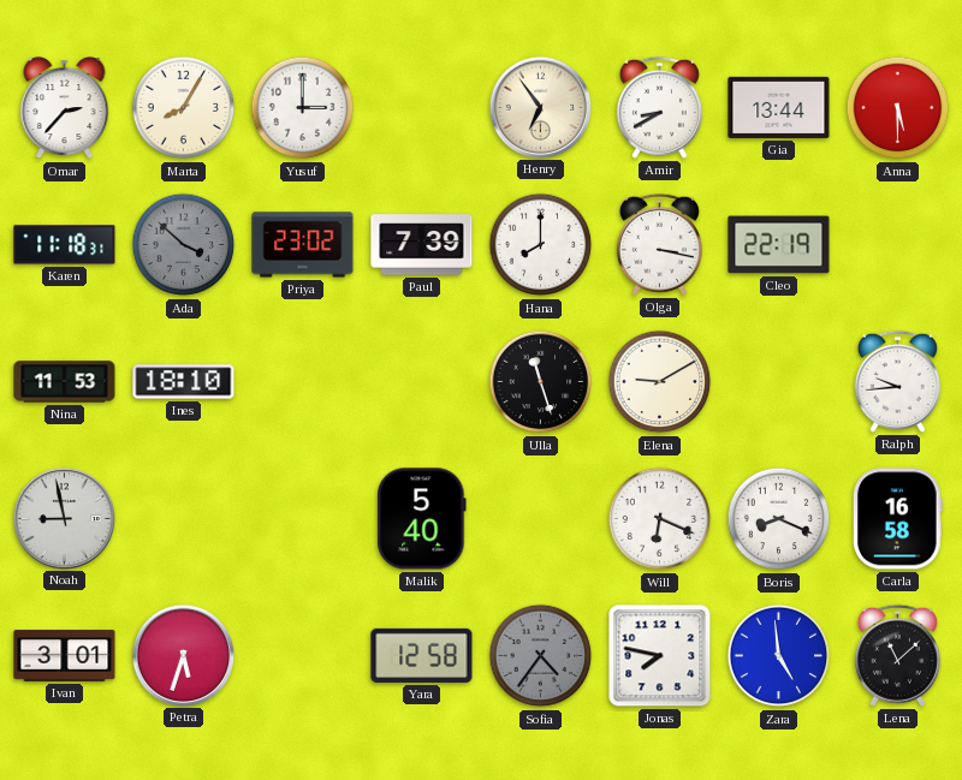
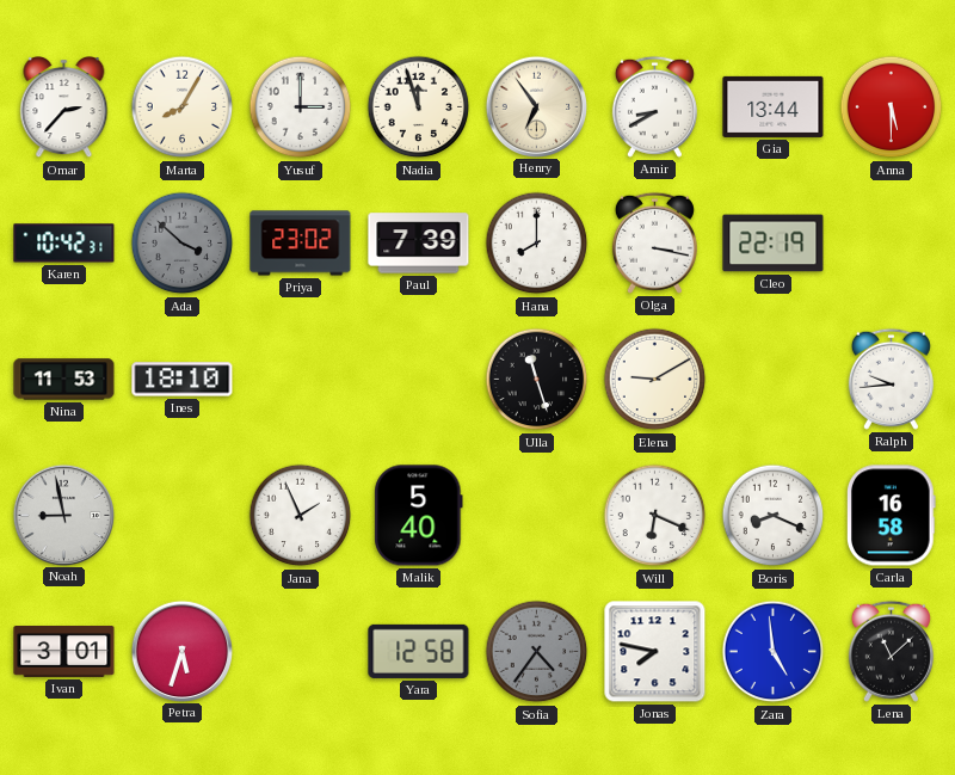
Nadia: none -> 11:57
Karen: 11:18 -> 10:42
Jana: none -> 1:56
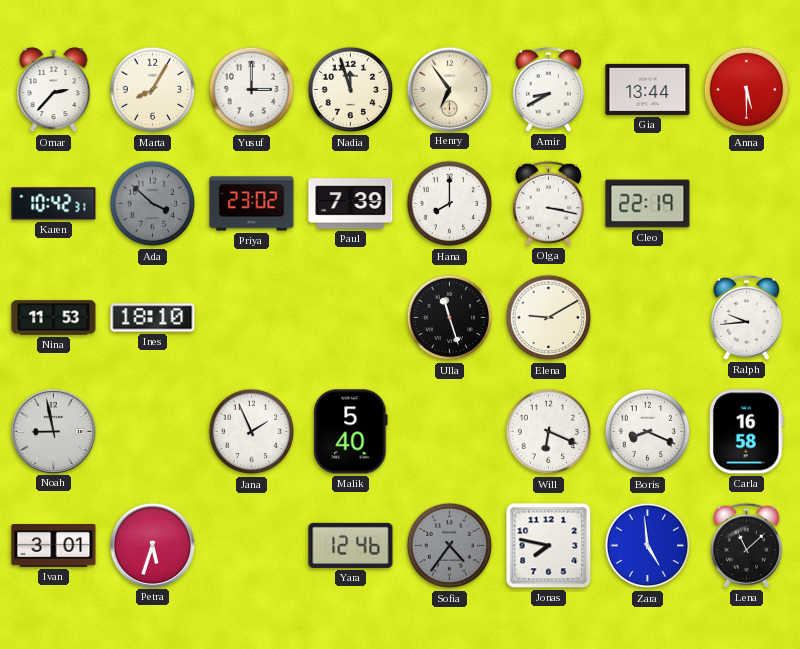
Yara: 12:58 -> 12:46
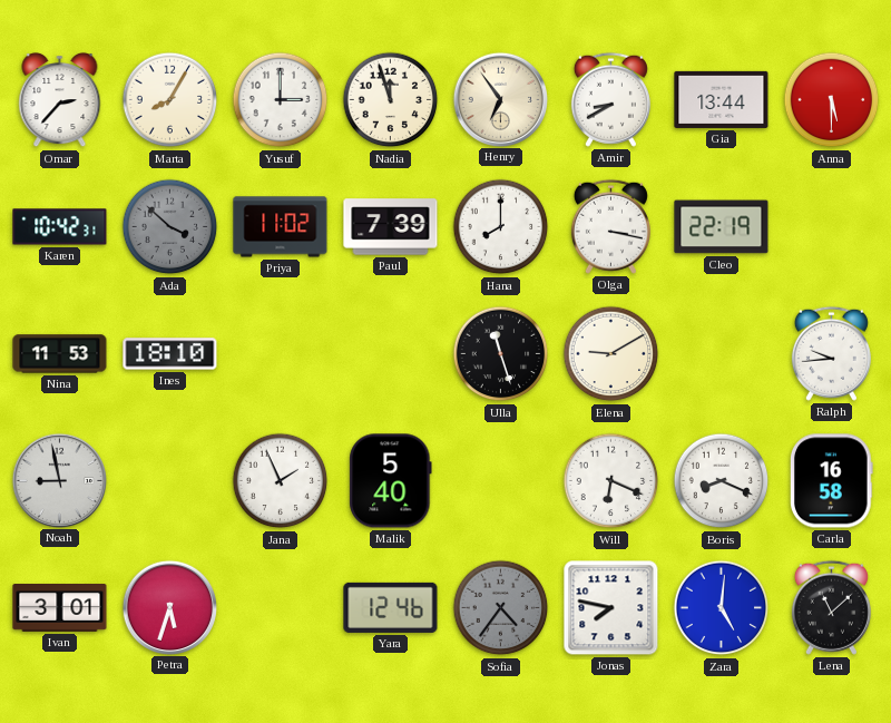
Priya: 23:02 -> 11:02
Zara: 4:59 -> 5:01
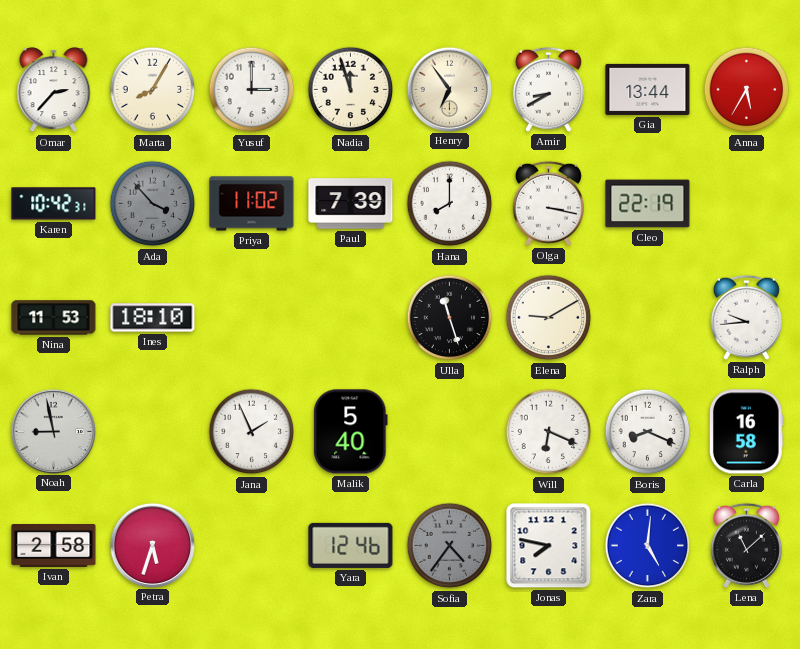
Anna: 5:30 -> 5:35
Ada: 3:52 -> 3:53
Ivan: 3:01 -> 2:58
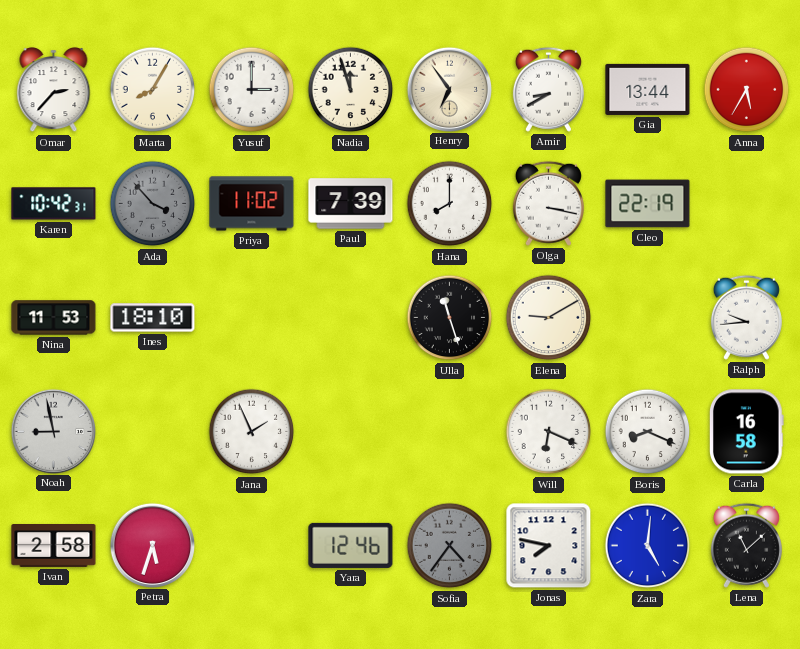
Malik: 5:40 -> none
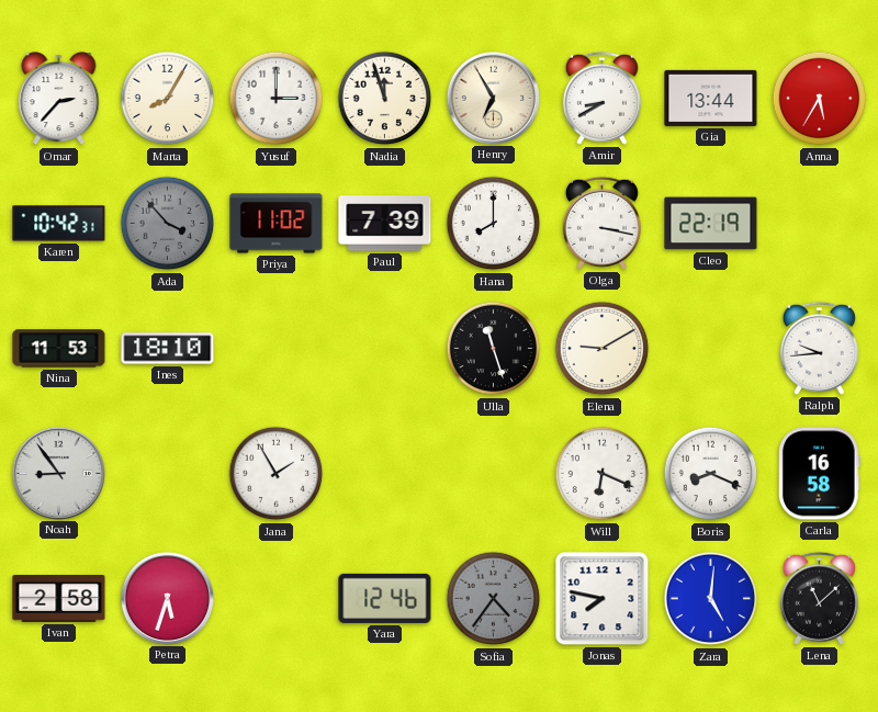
Henry: 6:54 -> 6:55
Noah: 8:58 -> 8:54
Jana: 1:56 -> 1:55
